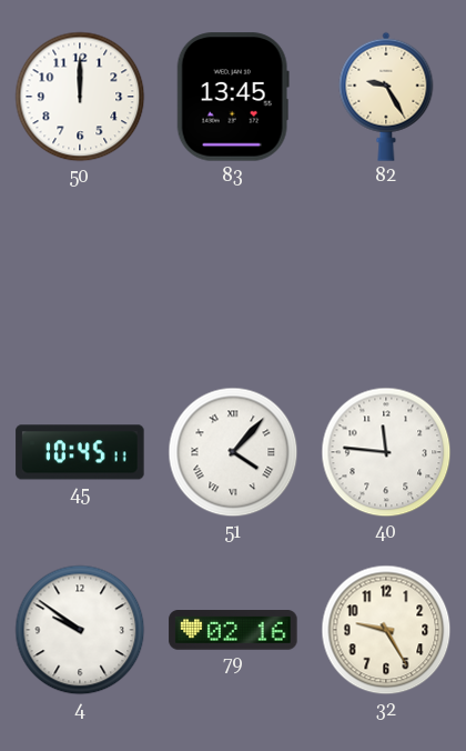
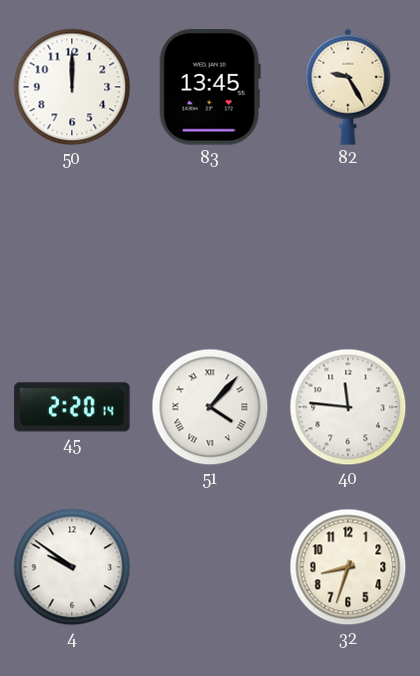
45: 10:45 -> 2:20
79: 02:16 -> none
32: 9:25 -> 8:33
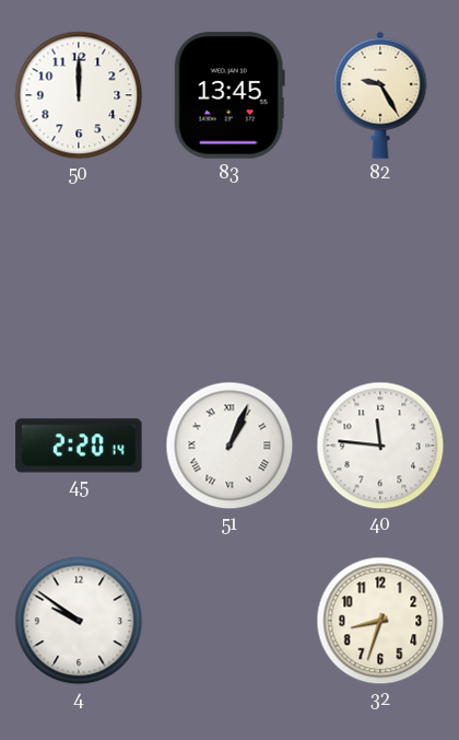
51: 4:07 -> 1:04
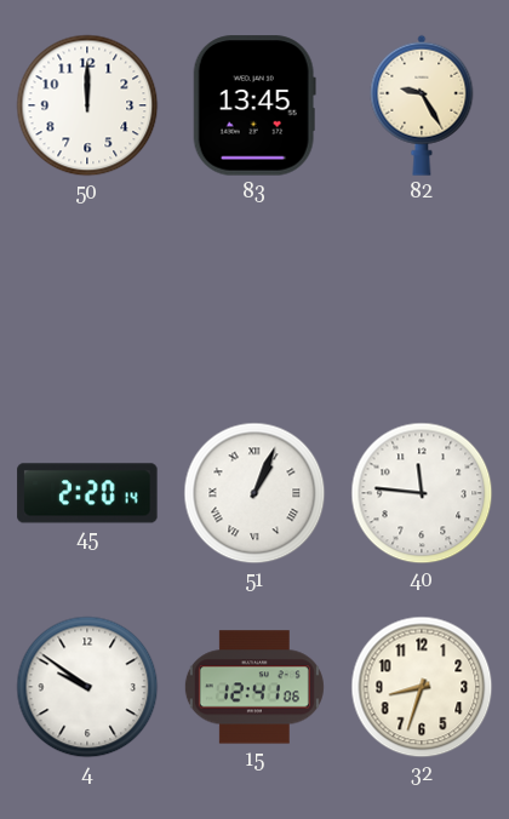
15: none -> 12:41
